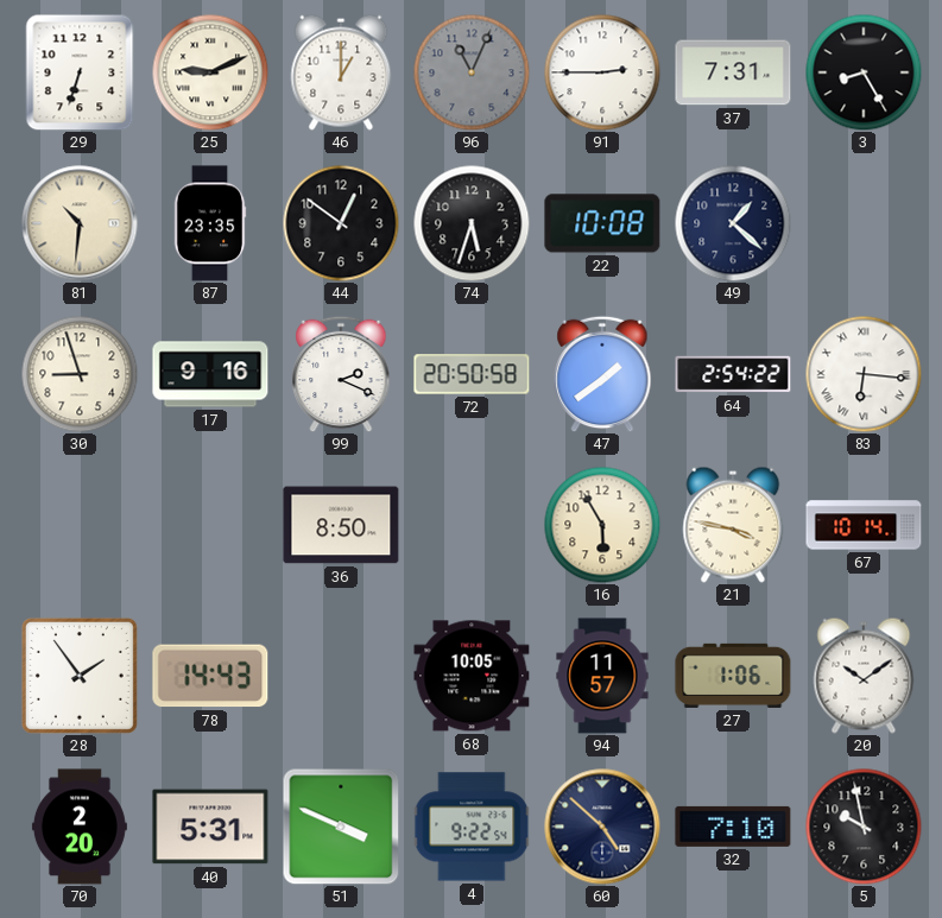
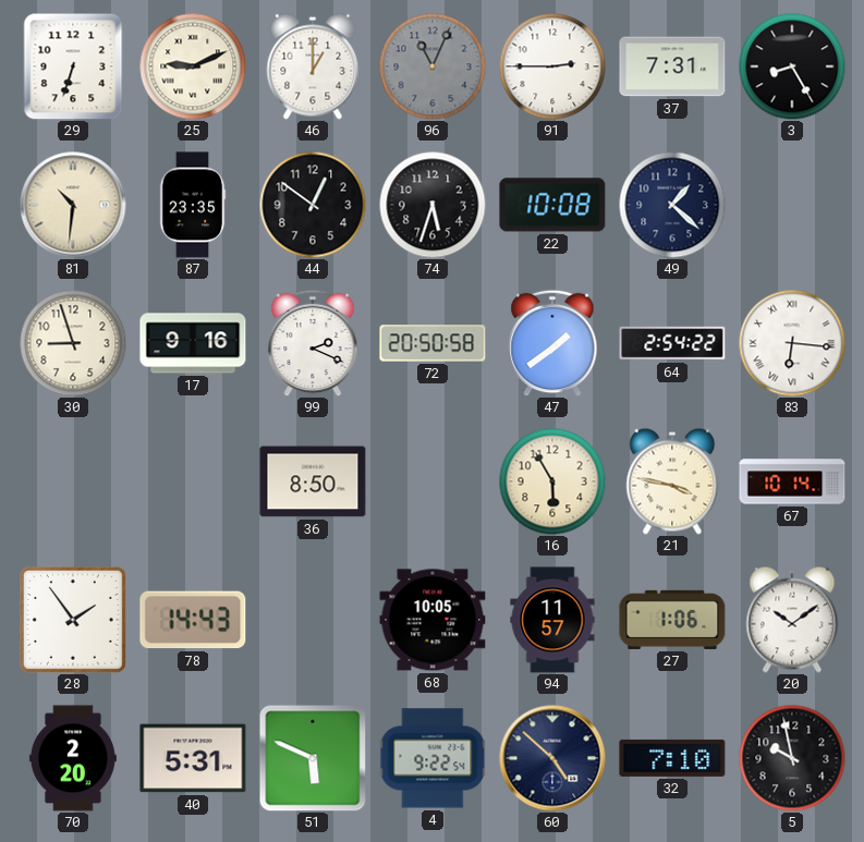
51: 3:49 -> 5:49
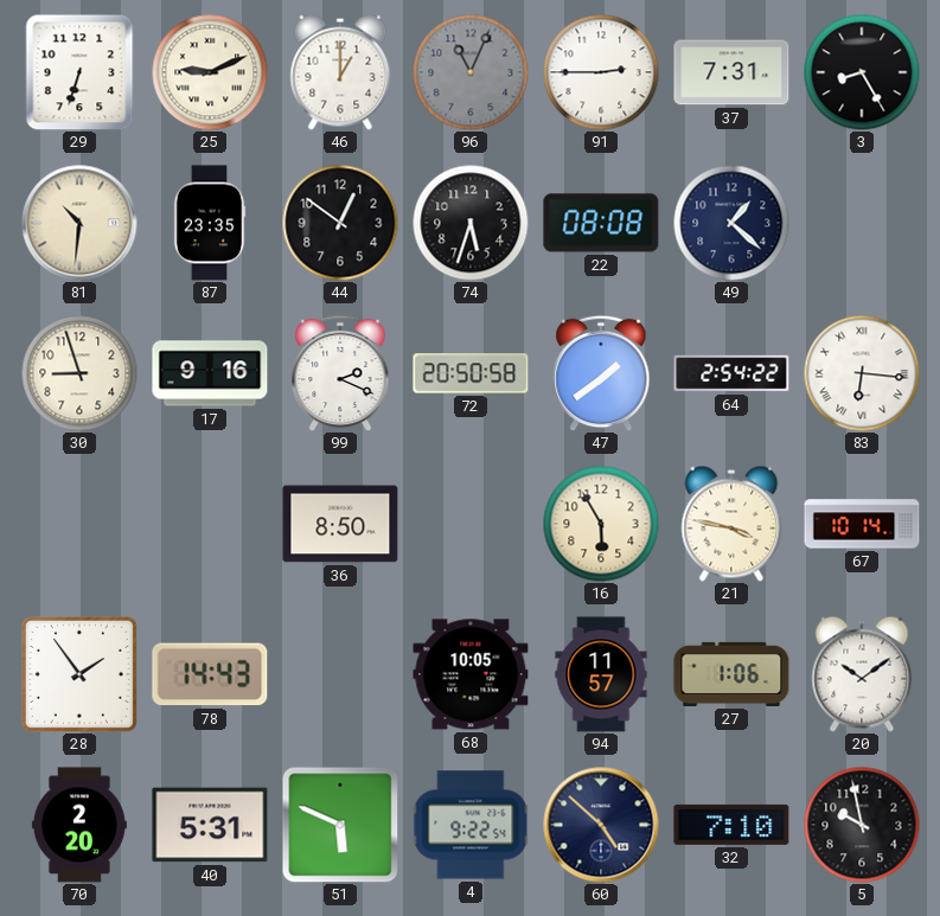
22: 10:08 -> 08:08
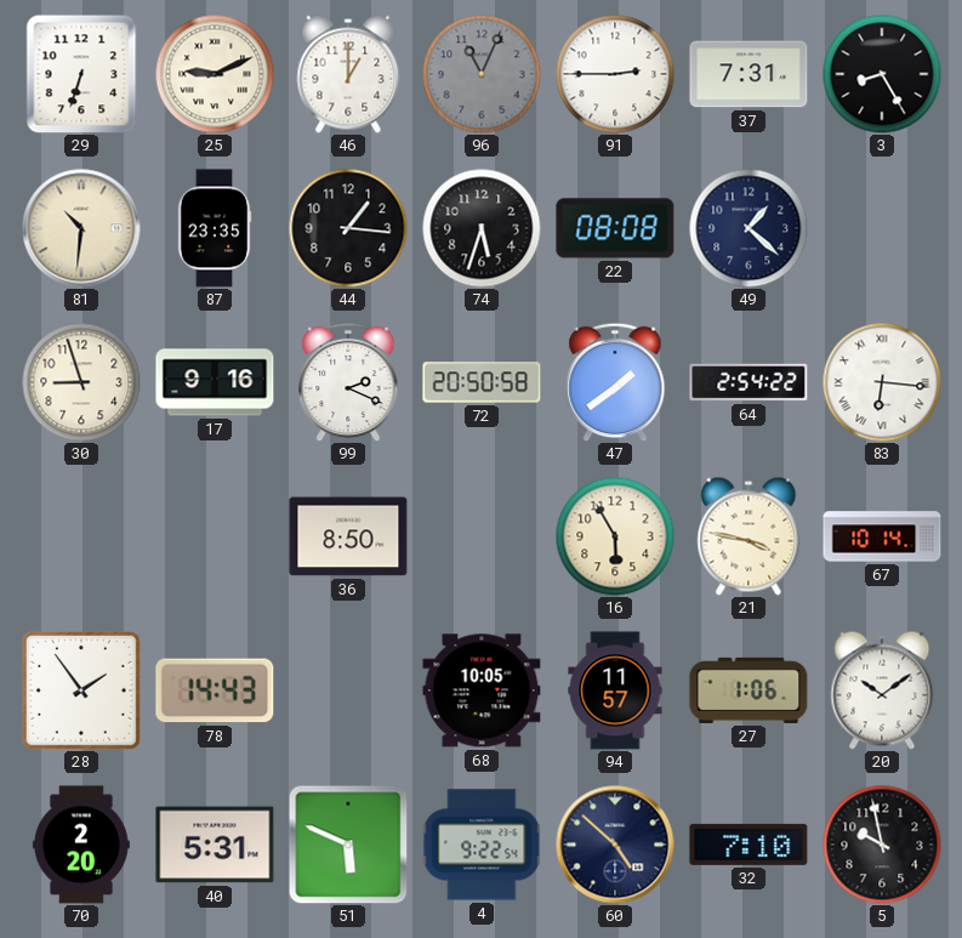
44: 12:51 -> 1:16
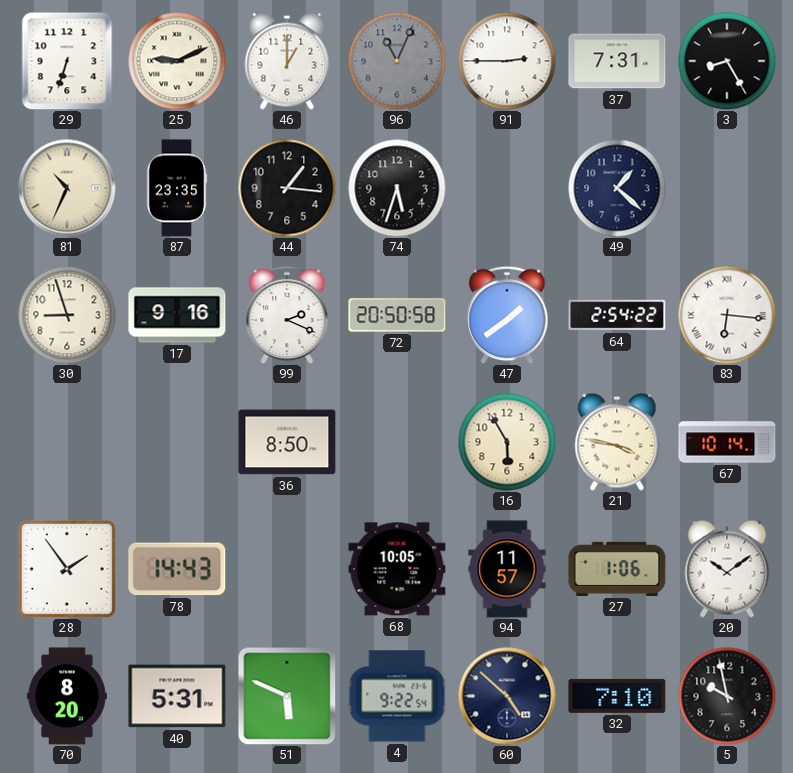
81: 10:31 -> 10:34
22: 08:08 -> none
70: 2:20 -> 8:20
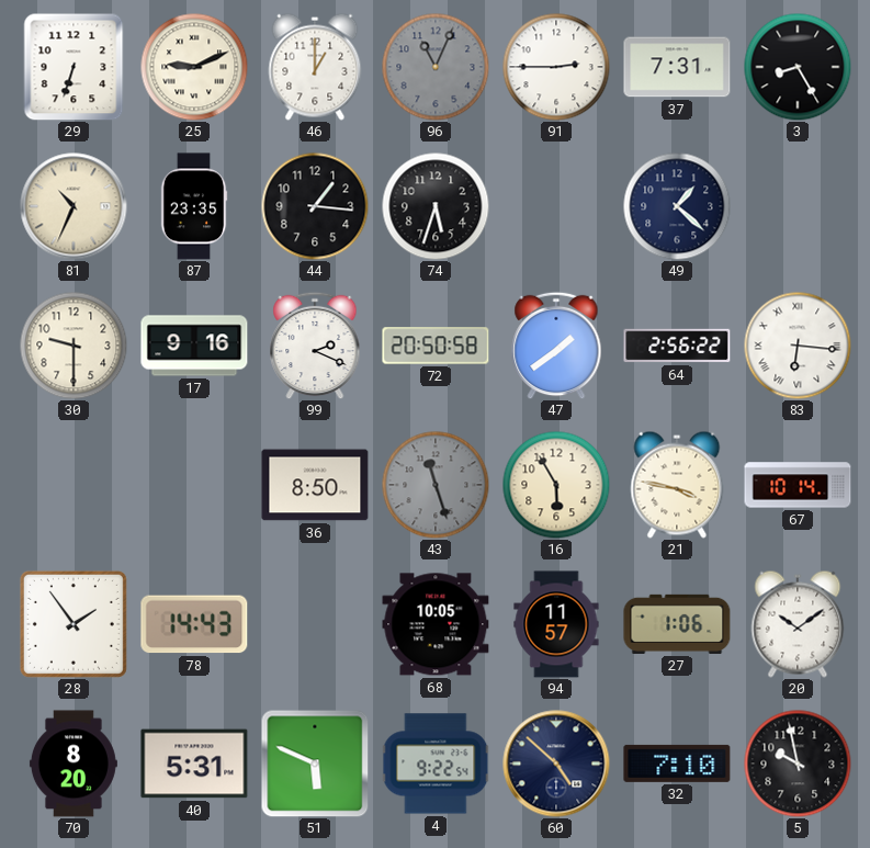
30: 8:57 -> 9:30
64: 2:54 -> 2:56
43: none -> 11:27
